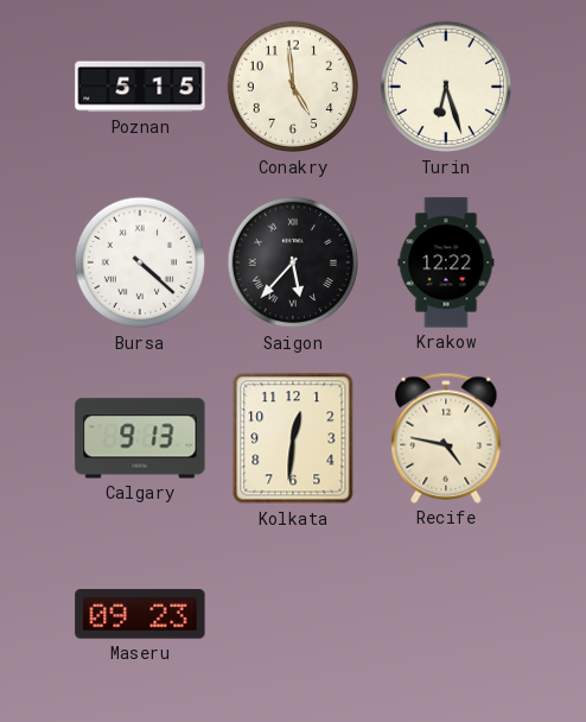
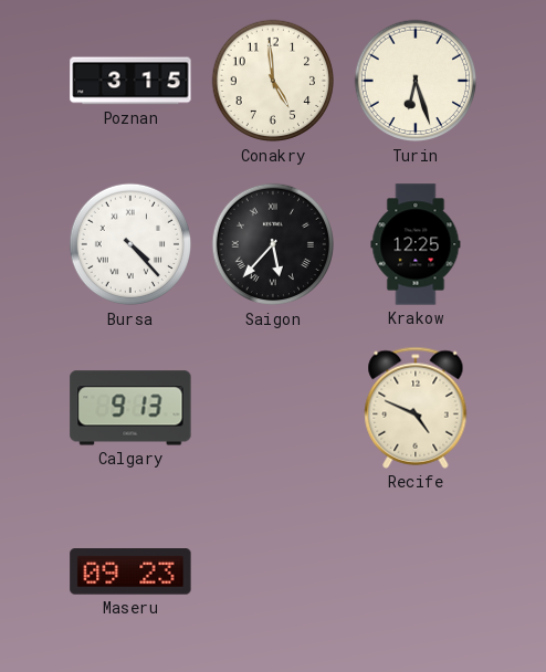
Poznan: 5:15 -> 3:15
Bursa: 4:22 -> 4:23
Krakow: 12:22 -> 12:25
Kolkata: 12:31 -> none
Recife: 4:47 -> 4:49
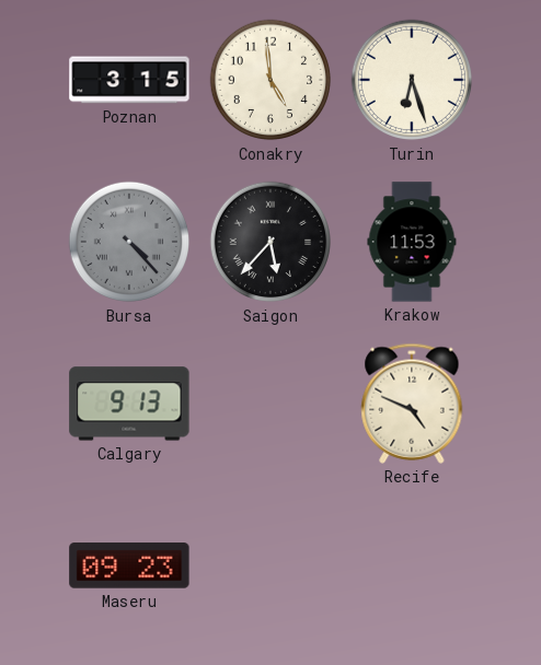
Bursa dial: white -> grey
Krakow: 12:25 -> 11:53
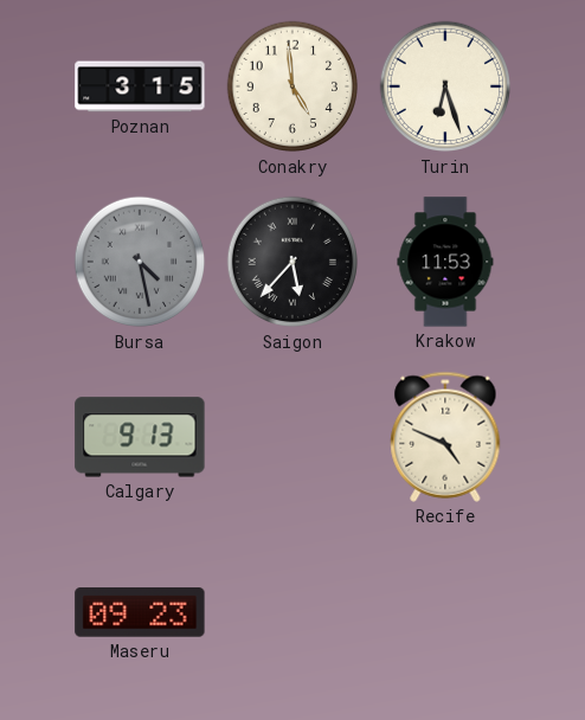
Bursa: 4:23 -> 4:28
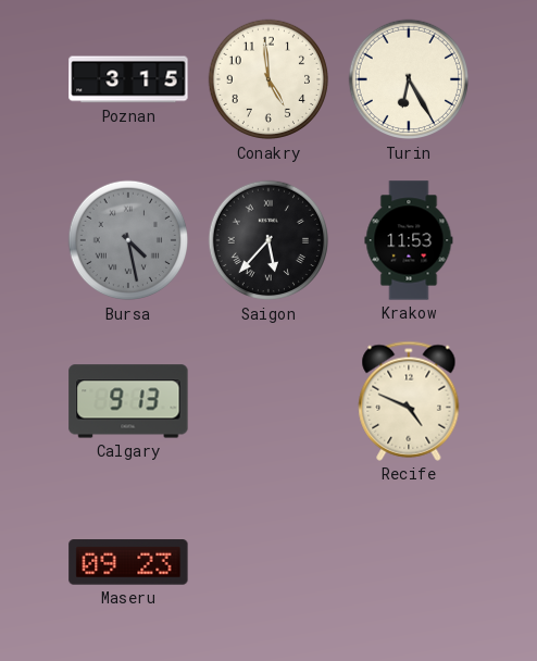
Turin: 6:27 -> 6:25
